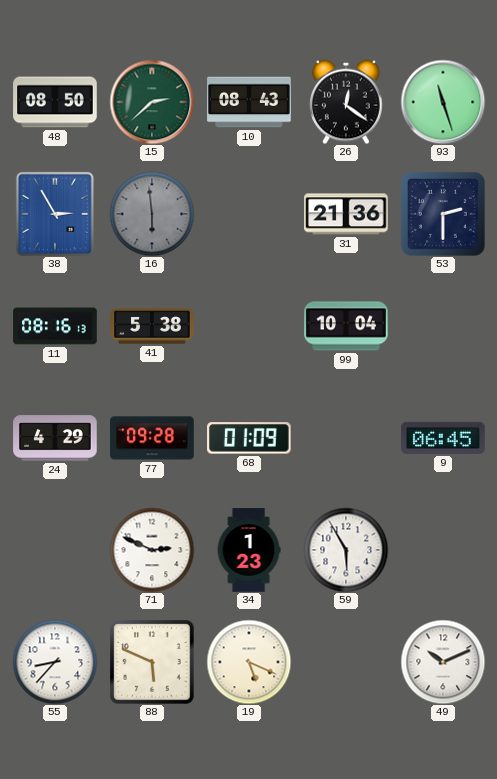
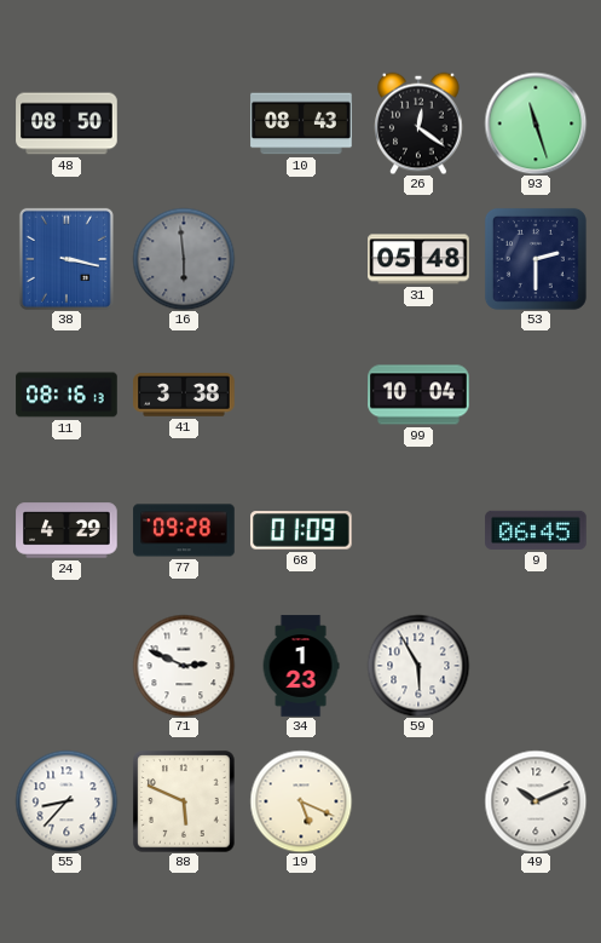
15: 2:38 -> none
38: 2:55 -> 3:17
31: 21:36 -> 05:48
41: 5:38 -> 3:38
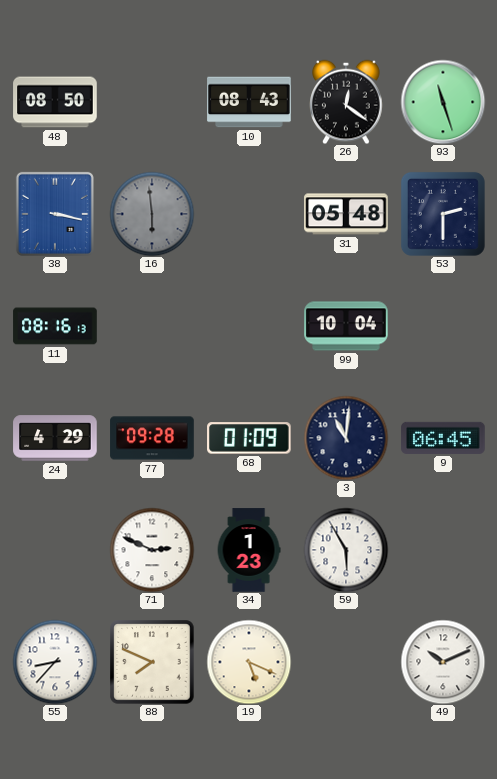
41: 3:38 -> none
3: none -> 11:01
88: 5:49 -> 7:49
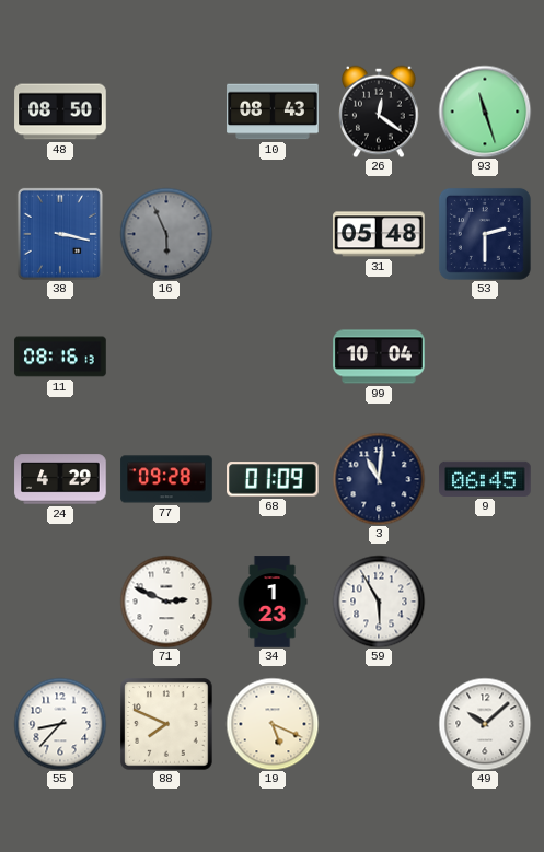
16: 5:59 -> 5:56
49: 10:11 -> 10:08
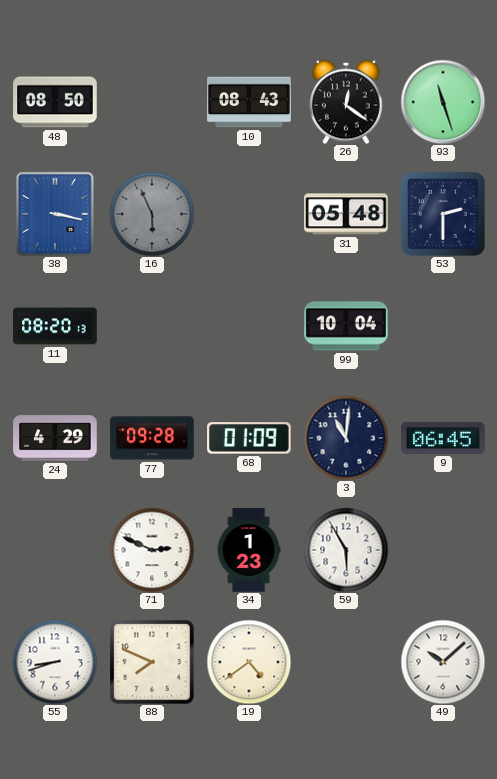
11: 08:16 -> 08:20
55: 8:37 -> 8:42
19: 5:19 -> 4:39
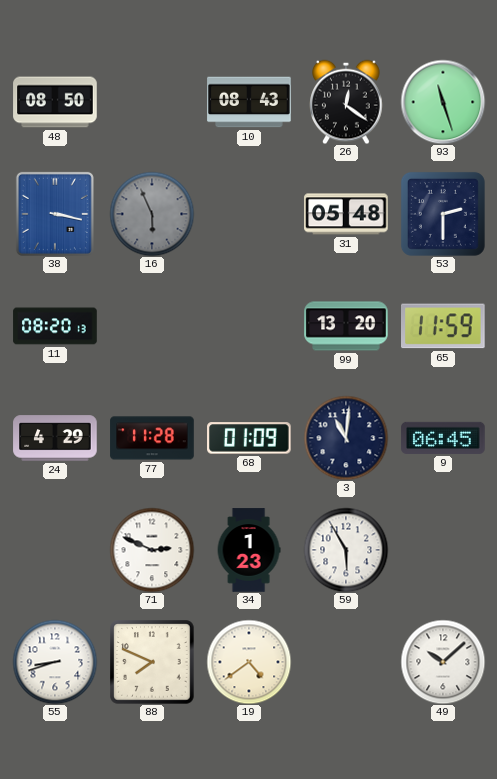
99: 10:04 -> 13:20
65: none -> 11:59
77: 09:28 -> 11:28
